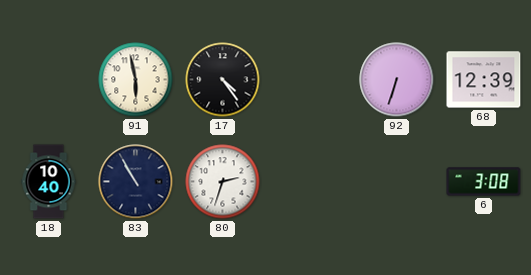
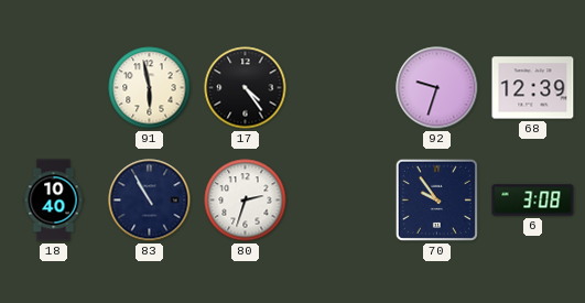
92: 6:33 -> 9:33
70: none -> 9:54
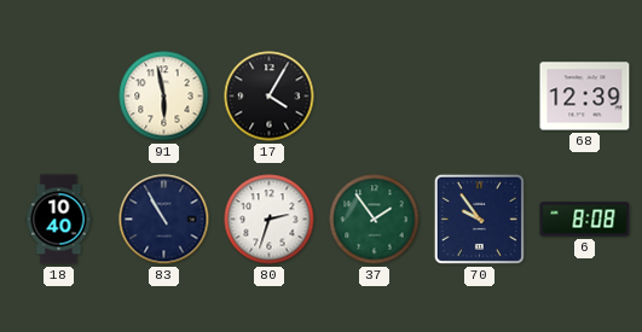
17: 4:24 -> 4:05
92: 9:33 -> none
37: none -> 1:54
6: 3:08 -> 8:08
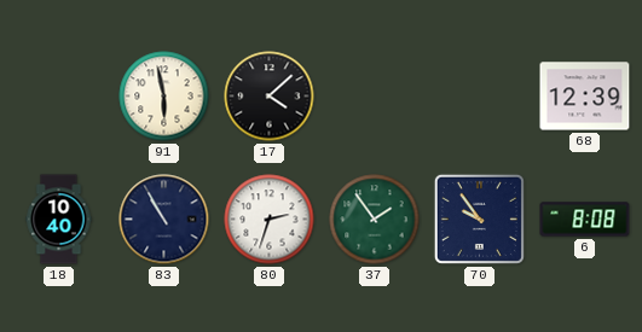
17: 4:05 -> 4:08
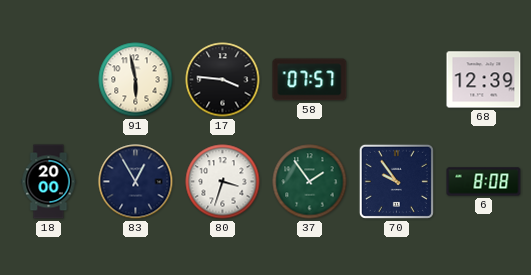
17: 4:08 -> 3:46
58: none -> 07:57
18: 10:40 -> 20:00
83: 10:55 -> 12:55
80: 2:33 -> 3:33
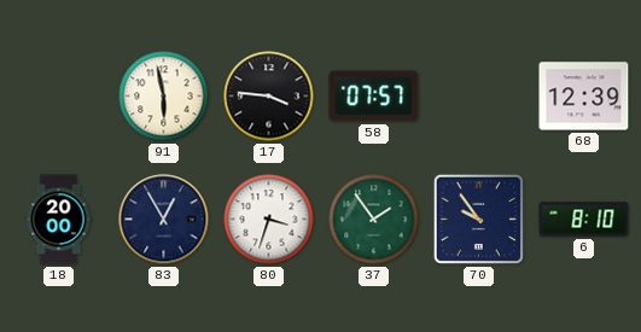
6: 8:08 -> 8:10
